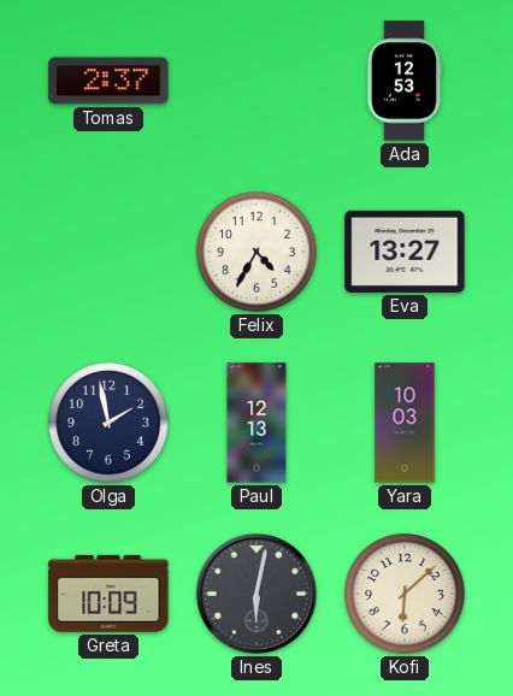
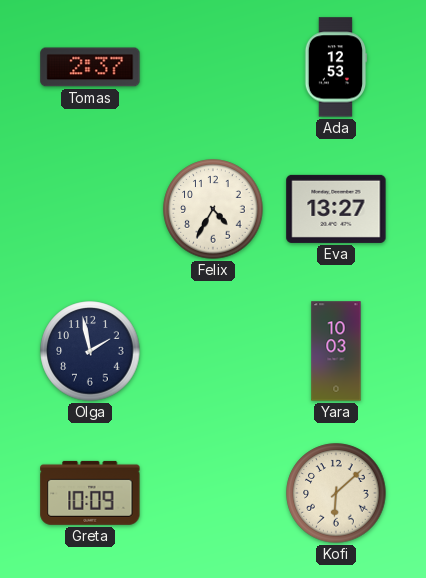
Paul: 12:13 -> none
Ines: 6:02 -> none
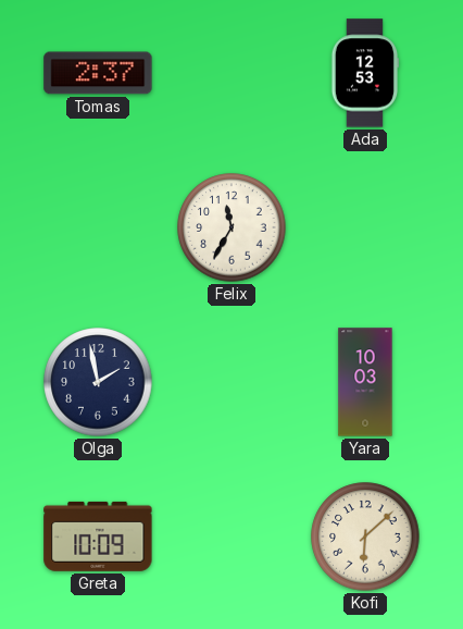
Felix: 4:35 -> 11:35
Eva: 13:27 -> none
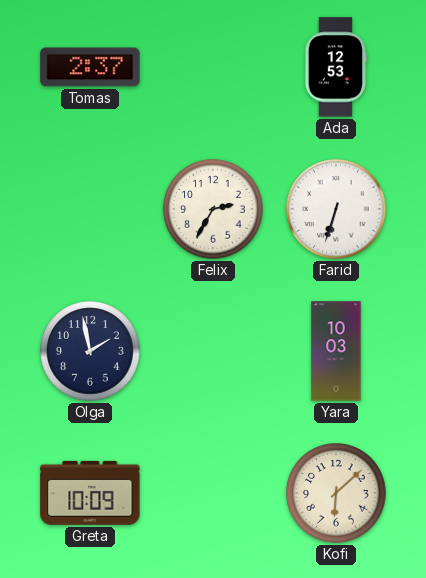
Felix: 11:35 -> 2:35
Farid: none -> 6:33
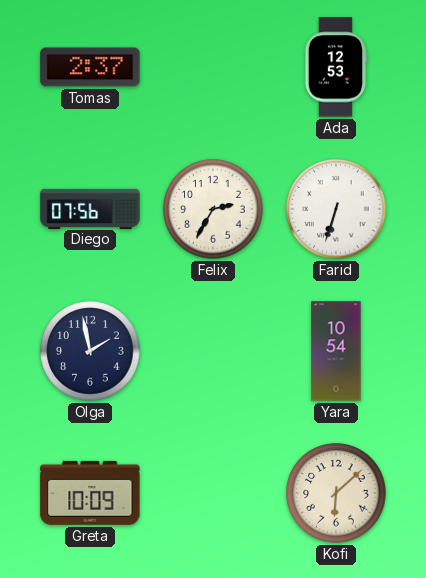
Diego: none -> 07:56
Yara: 10:03 -> 10:54
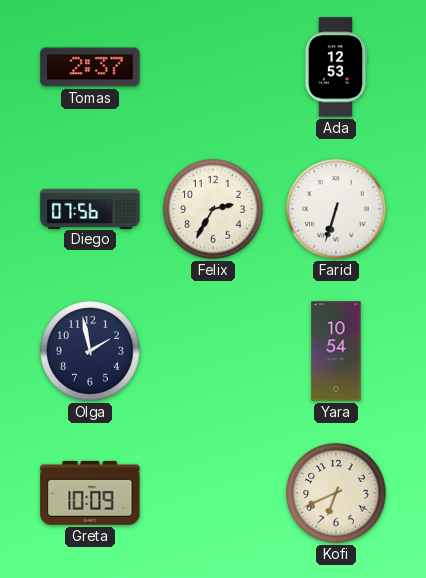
Kofi: 6:08 -> 6:41
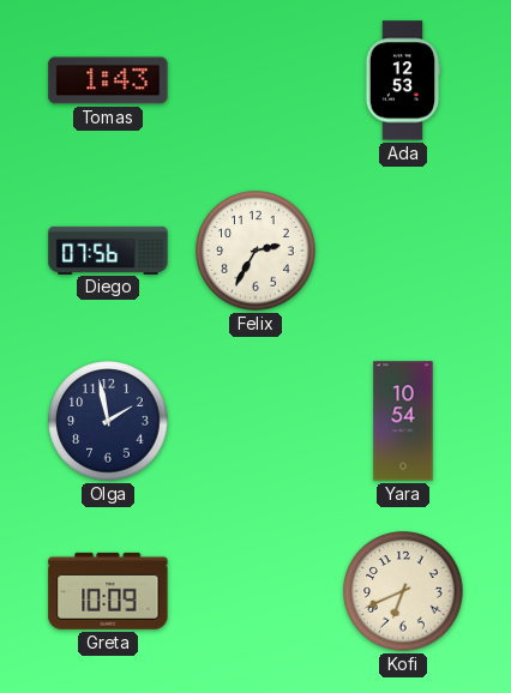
Tomas: 2:37 -> 1:43
Farid: 6:33 -> none
